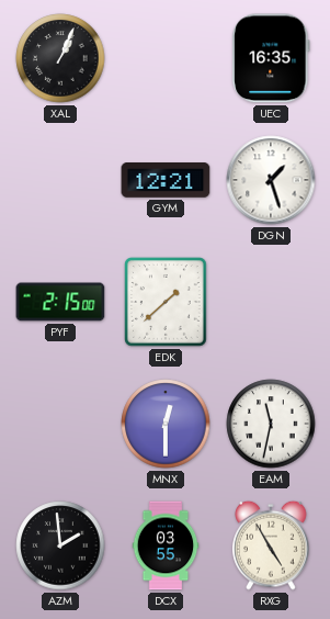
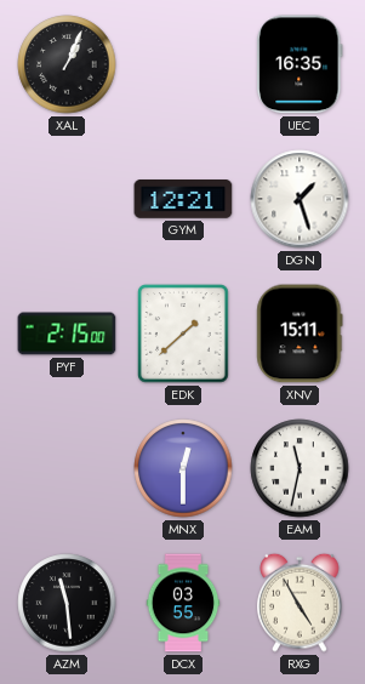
XNV: none -> 15:11
AZM: 1:59 -> 11:29
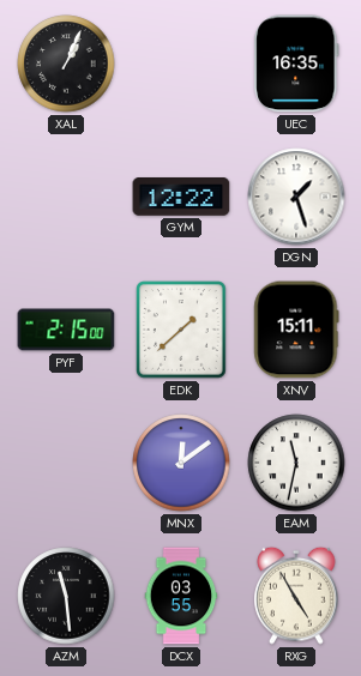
GYM: 12:21 -> 12:22
MNX: 12:30 -> 12:09
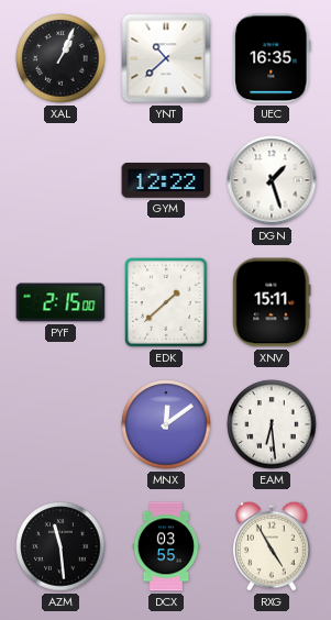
YNT: none -> 10:38
EAM: 11:32 -> 6:29
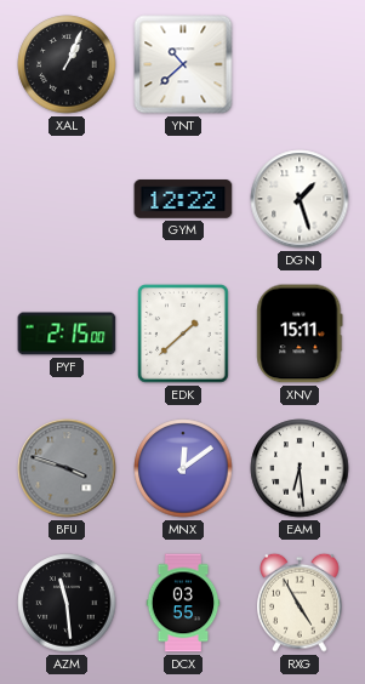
UEC: 16:35 -> none
BFU: none -> 3:48
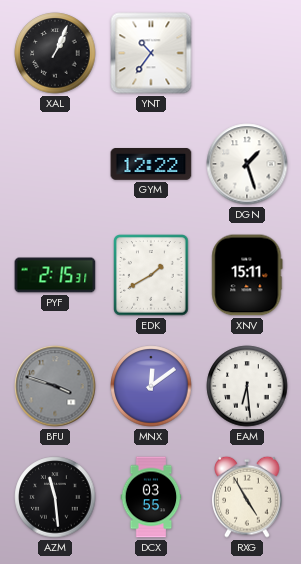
YNT: 10:38 -> 10:36
PYF: 2:15:00 -> 2:15:31
EDK: 1:38 -> 1:40
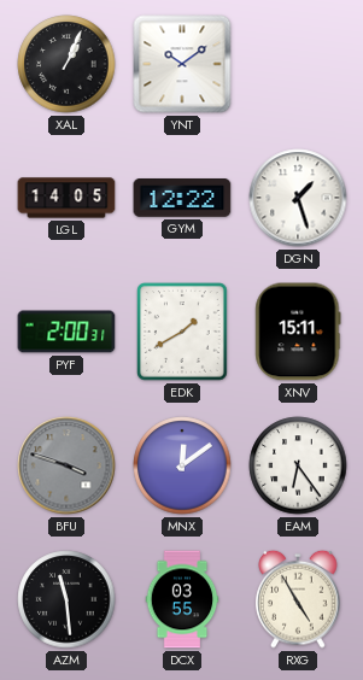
YNT: 10:36 -> 10:09
LGL: none -> 14:05
PYF: 2:15 -> 2:00
EAM: 6:29 -> 6:24
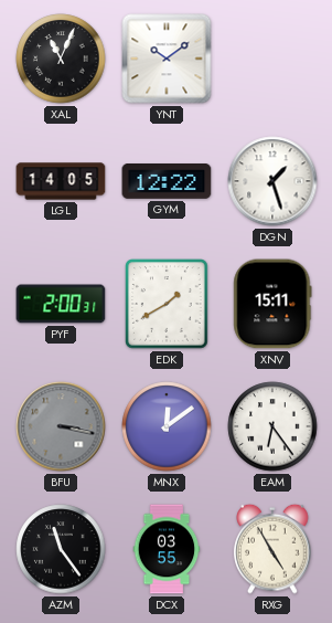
XAL: 1:04 -> 11:04
BFU: 3:48 -> 3:17
AZM: 11:29 -> 11:24
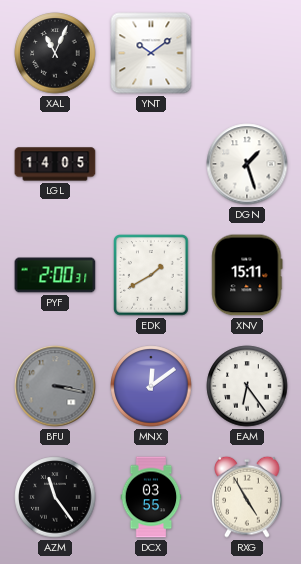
GYM: 12:22 -> none
